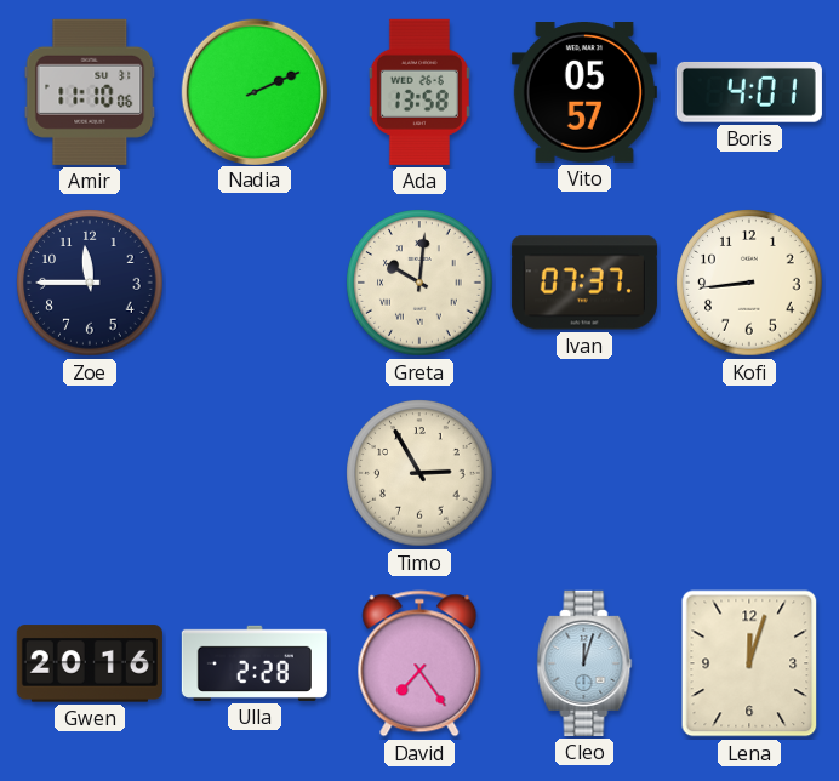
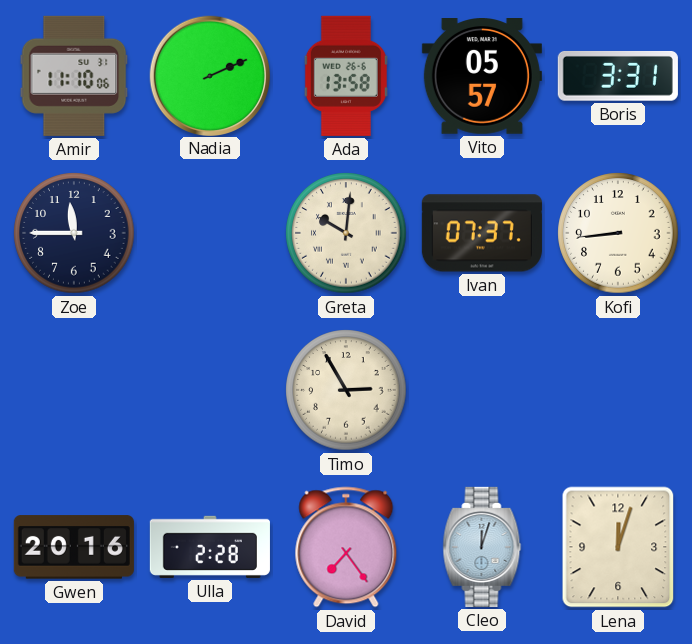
Boris: 4:01 -> 3:31
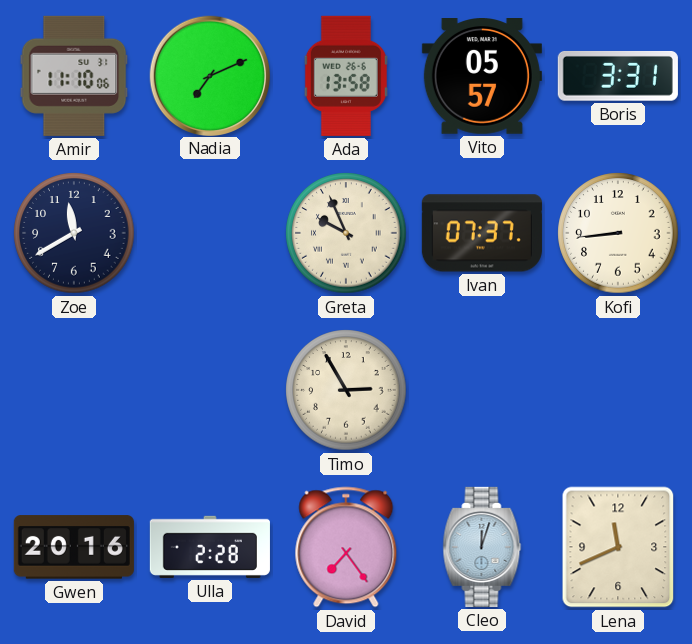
Nadia: 2:11 -> 7:11
Zoe: 11:45 -> 11:40
Greta: 10:01 -> 9:56
Lena: 12:03 -> 11:41
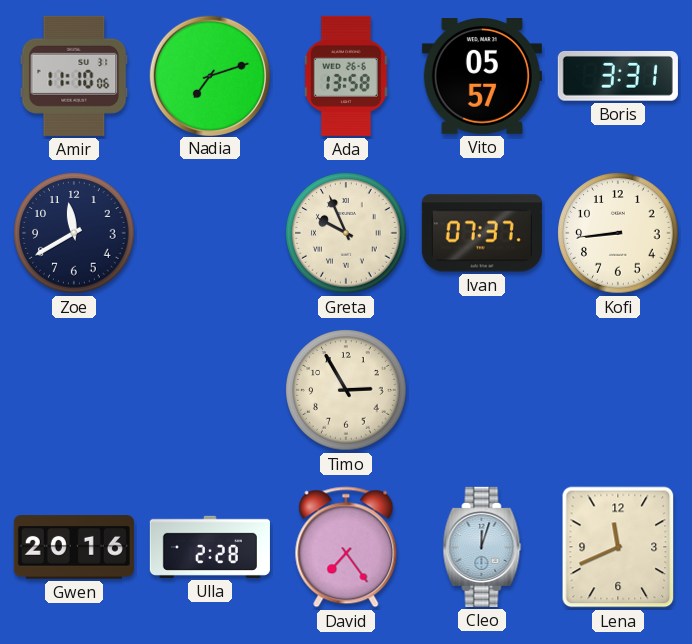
Nadia: 7:11 -> 7:12
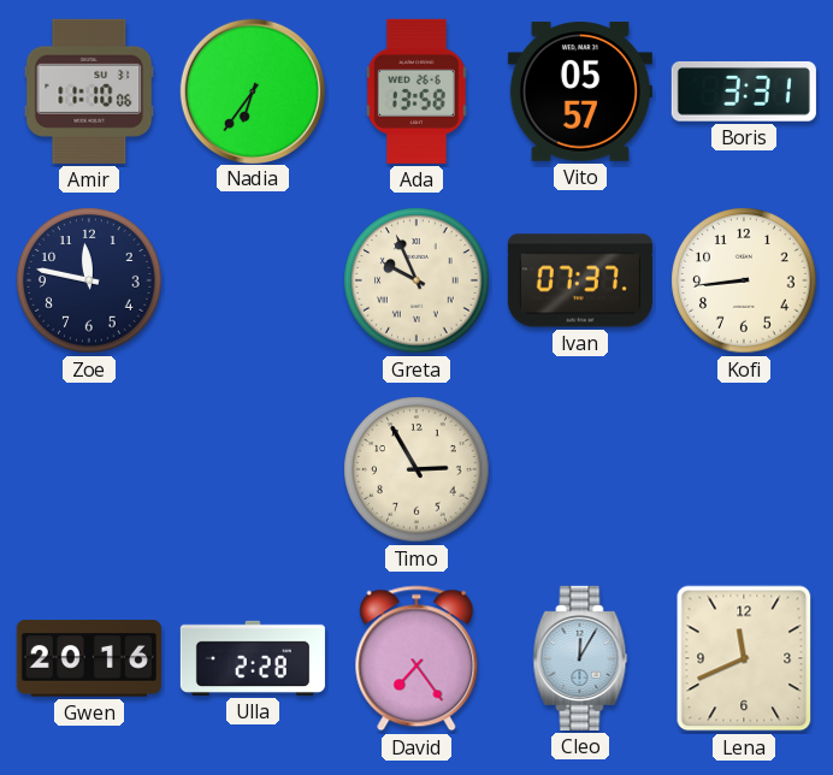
Nadia: 7:12 -> 6:36
Zoe: 11:40 -> 11:47
Cleo: 12:03 -> 12:05
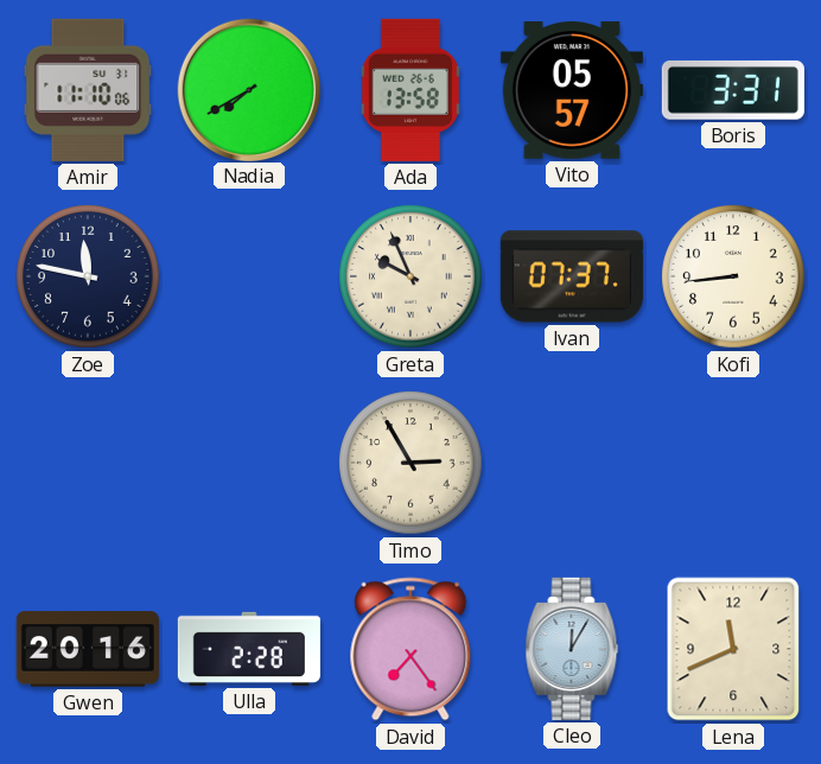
Nadia: 6:36 -> 7:40
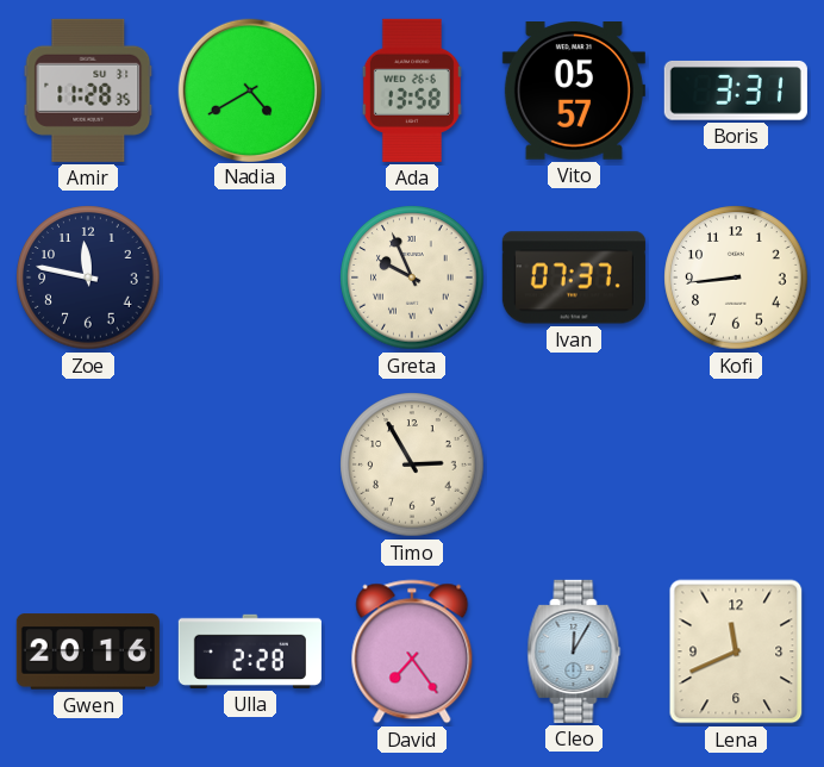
Amir: 11:10 -> 11:28
Nadia: 7:40 -> 4:40
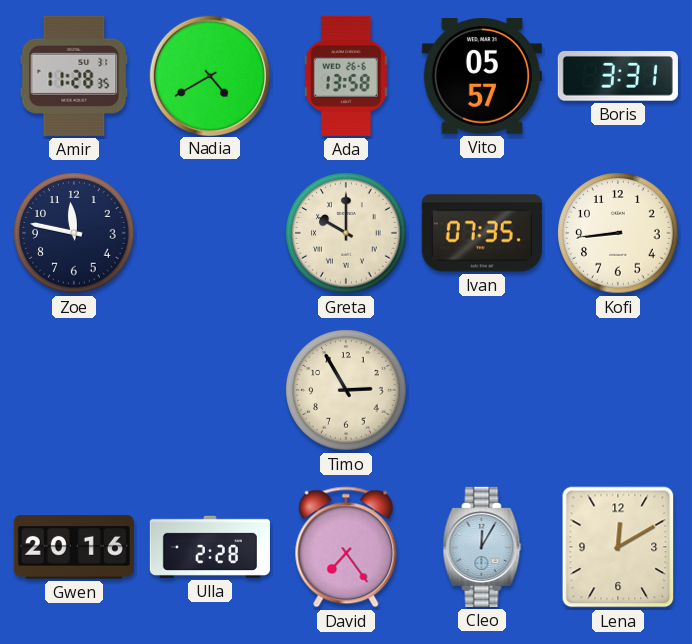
Greta: 9:56 -> 10:00
Ivan: 07:37 -> 07:35
Lena: 11:41 -> 12:10
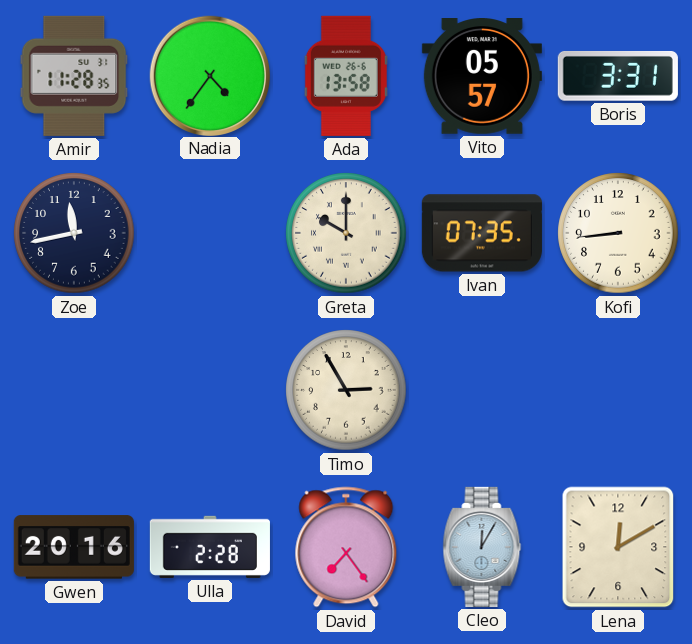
Nadia: 4:40 -> 4:36
Zoe: 11:47 -> 11:43
